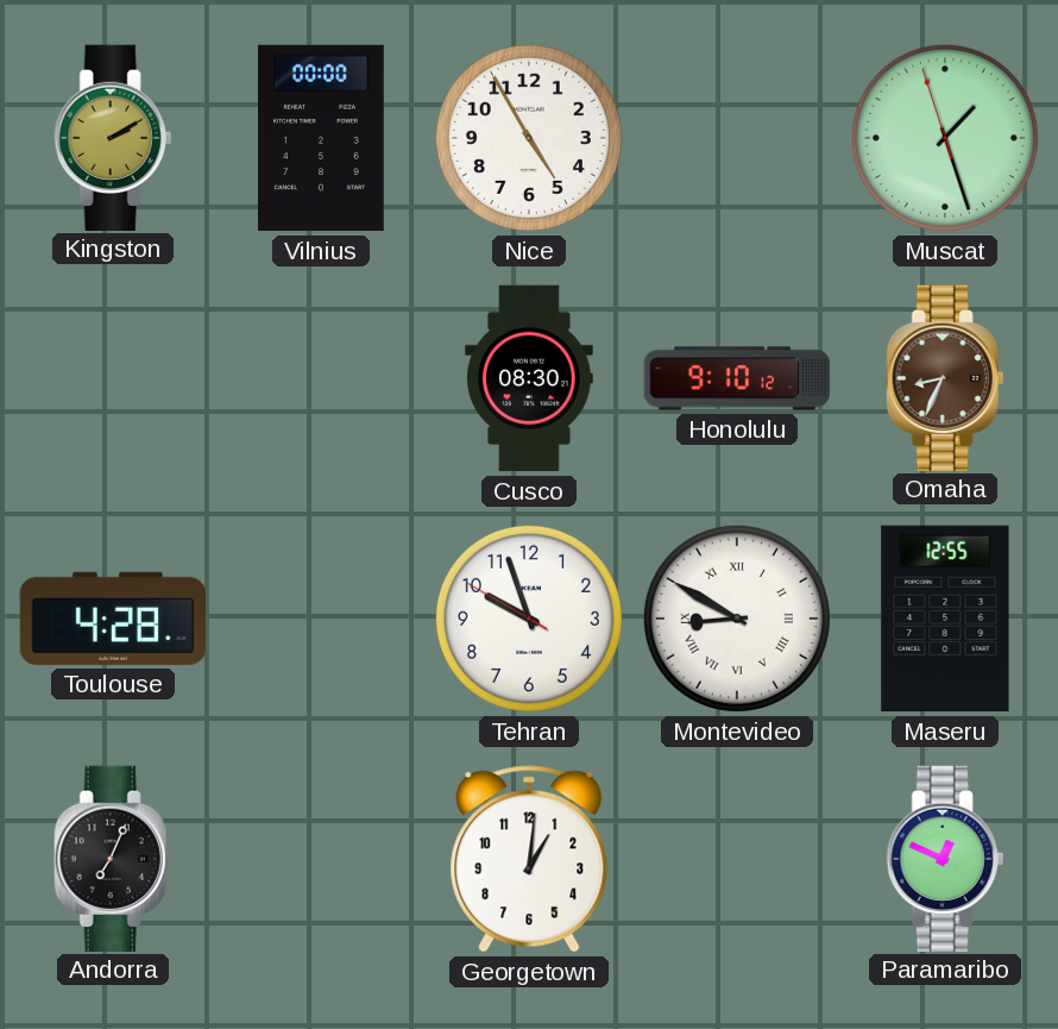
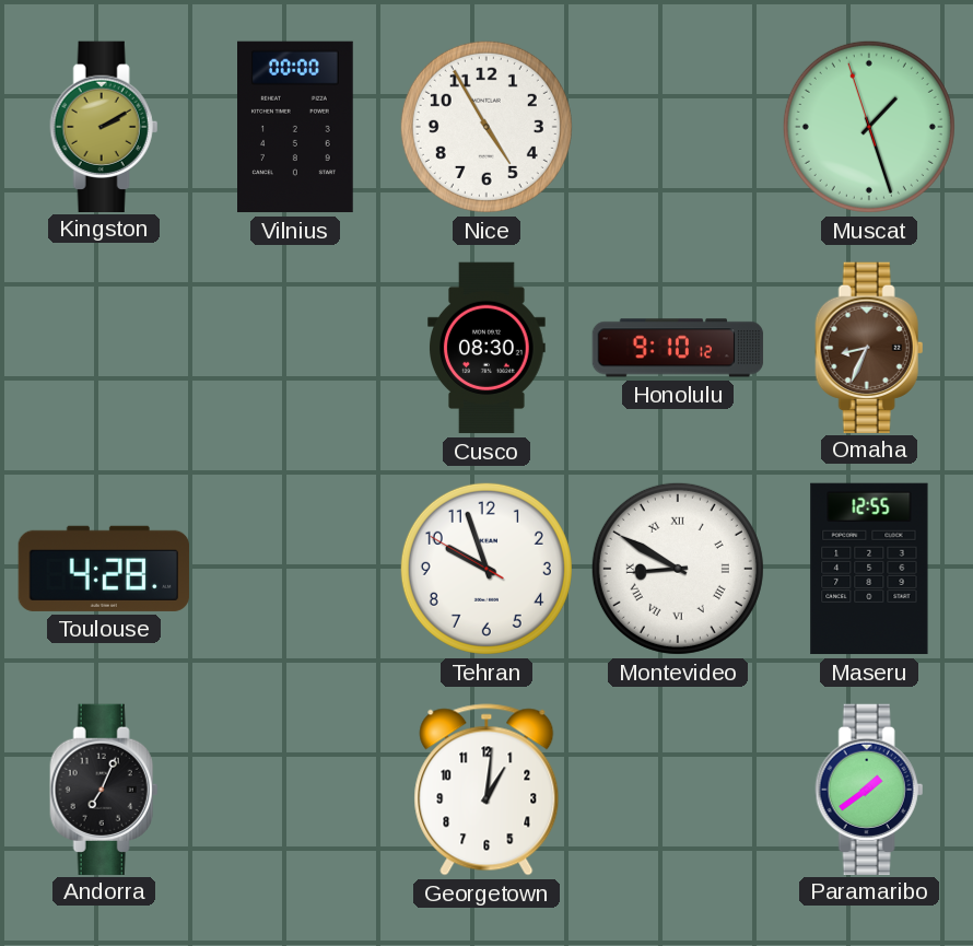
Paramaribo: 12:49 -> 1:39
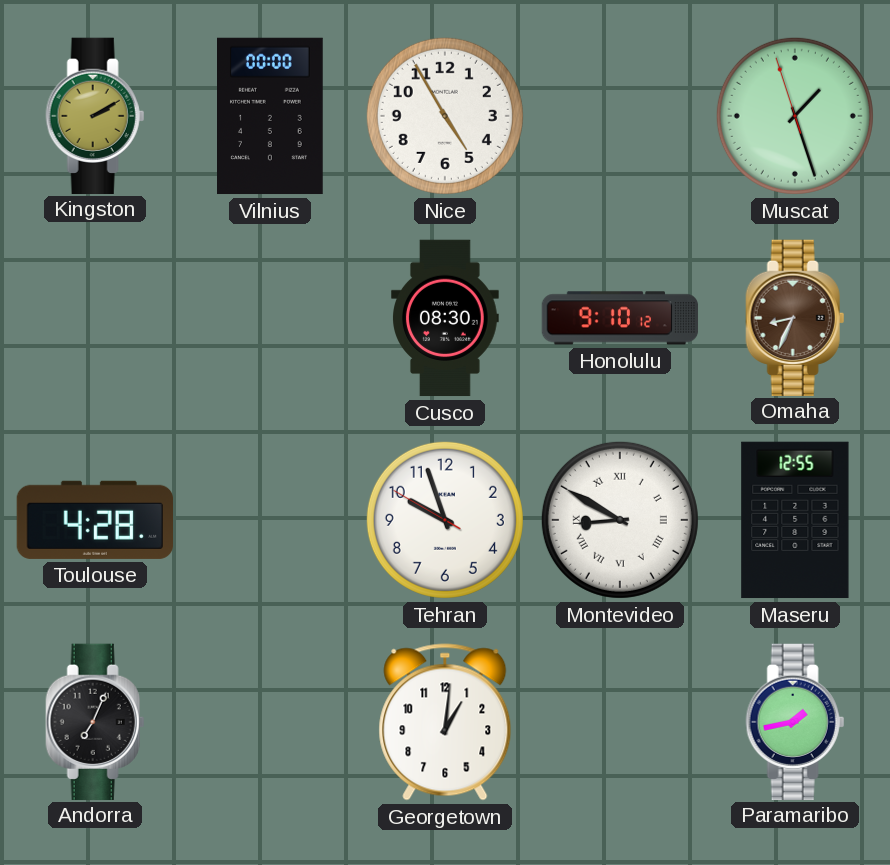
Paramaribo: 1:39 -> 1:43
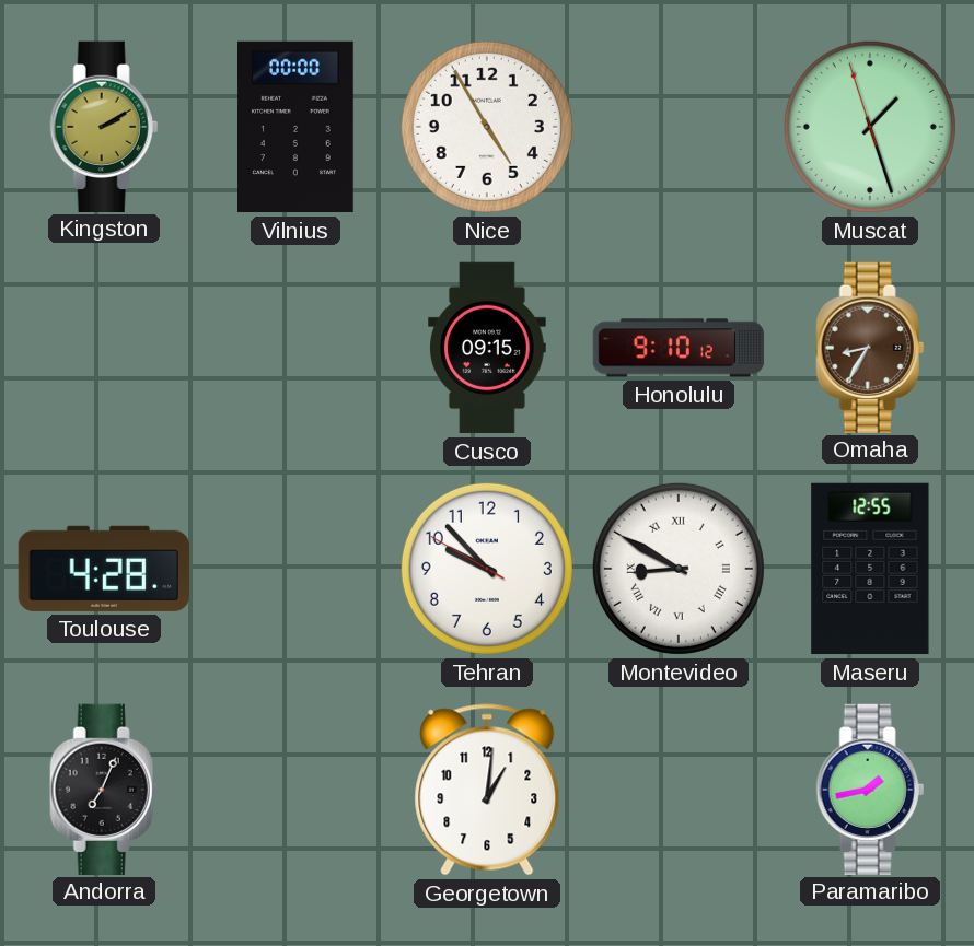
Cusco: 08:30 -> 09:15
Omaha: 8:34 -> 8:35
Tehran: 9:56 -> 9:52
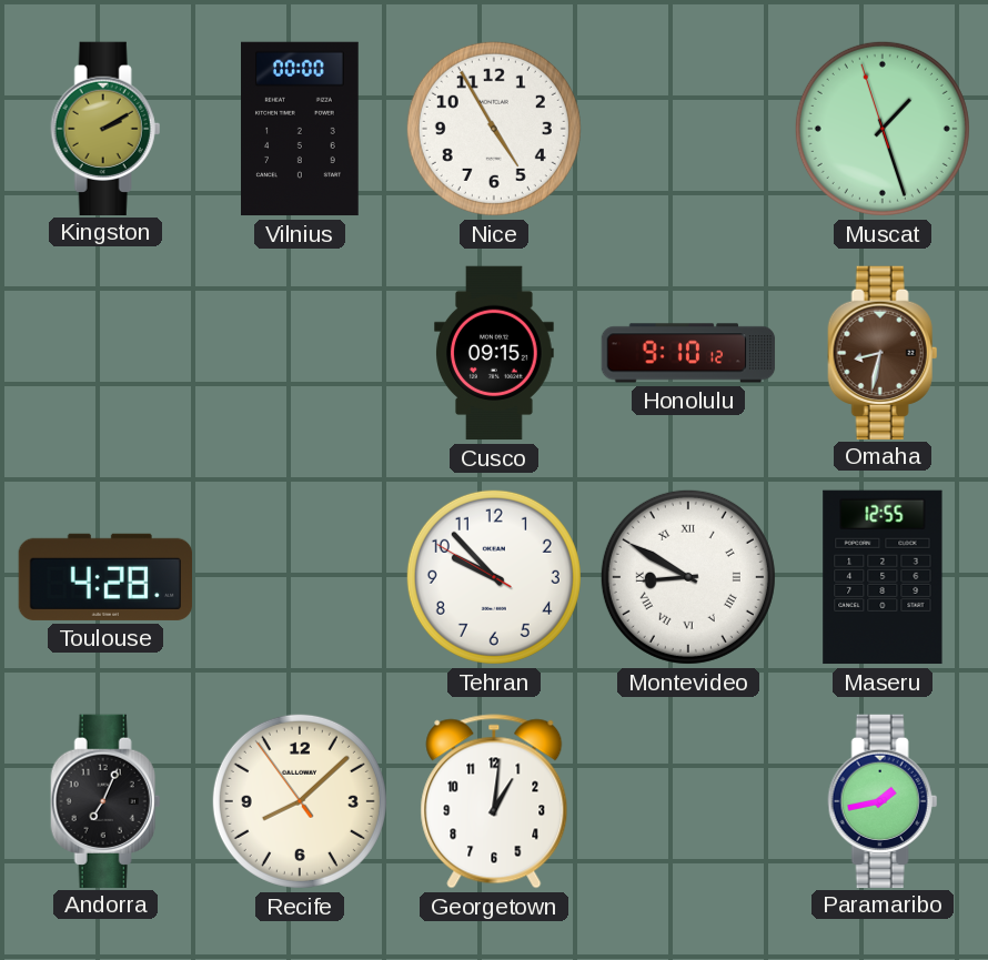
Omaha: 8:35 -> 8:32
Recife: none -> 8:07
